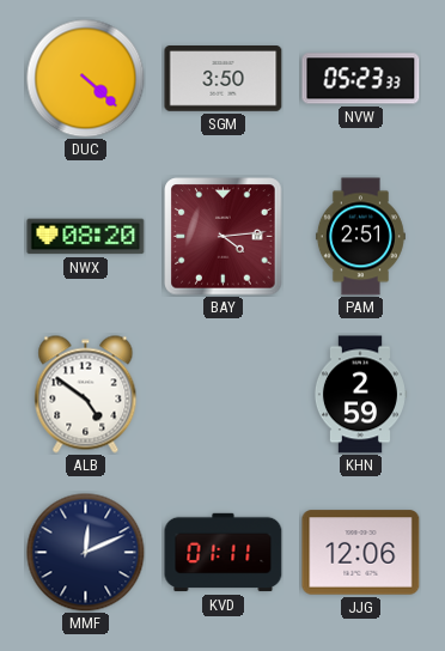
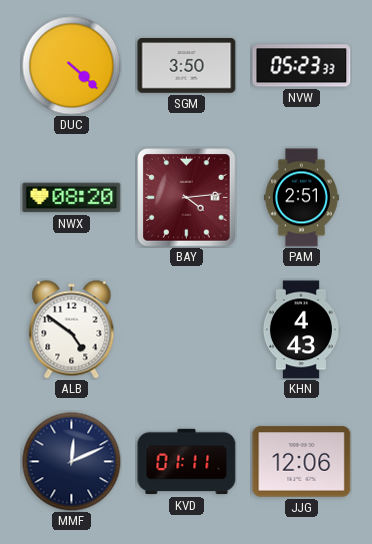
KHN: 2:59 -> 4:43
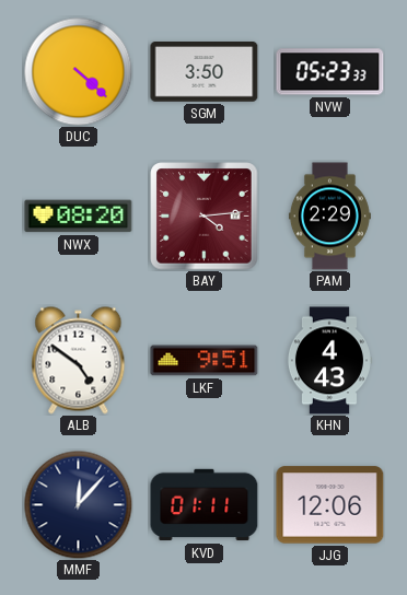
PAM: 2:51 -> 2:29
LKF: none -> 9:51
MMF: 12:11 -> 12:07
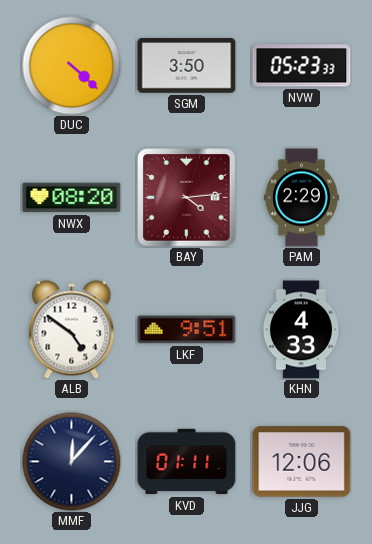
KHN: 4:43 -> 4:33
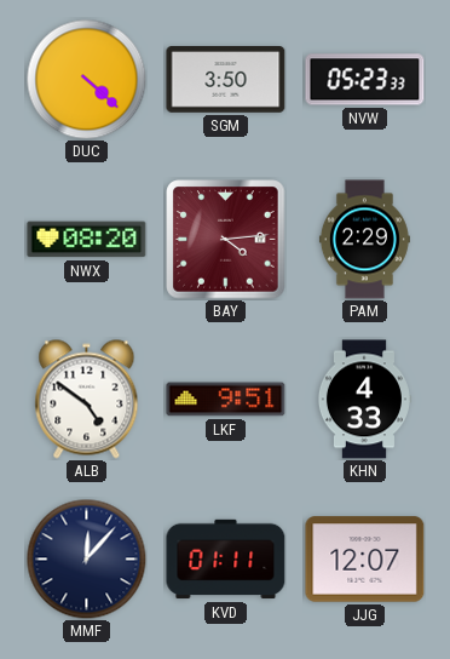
JJG: 12:06 -> 12:07
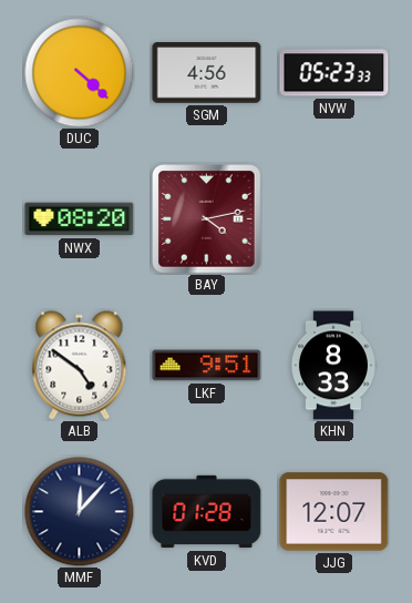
SGM: 3:50 -> 4:56
BAY: 4:14 -> 4:13
PAM: 2:29 -> none
KHN: 4:33 -> 8:33
KVD: 01:11 -> 01:28
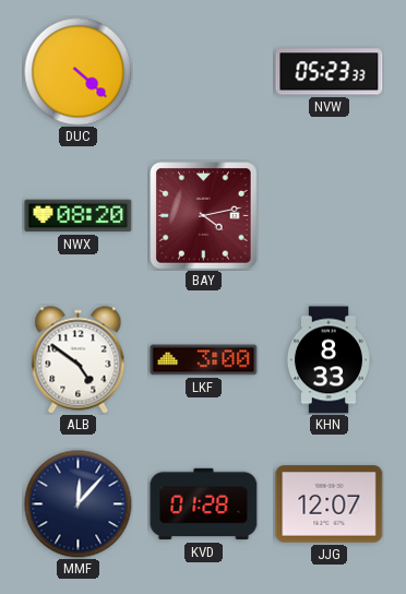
SGM: 4:56 -> none
LKF: 9:51 -> 3:00
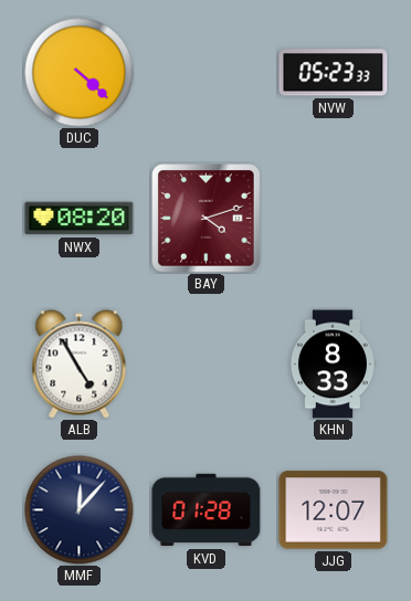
BAY: 4:13 -> 4:12
ALB: 4:51 -> 4:55
LKF: 3:00 -> none
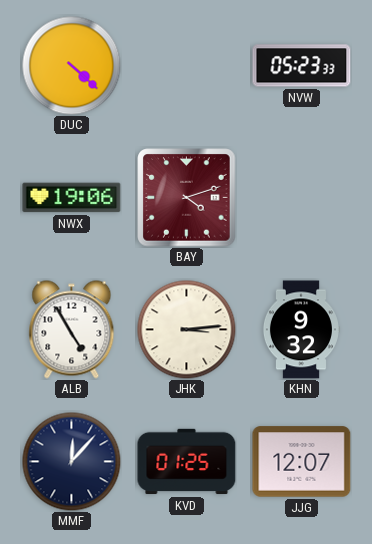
NWX: 08:20 -> 19:06
JHK: none -> 3:14
KHN: 8:33 -> 9:32
KVD: 01:28 -> 01:25
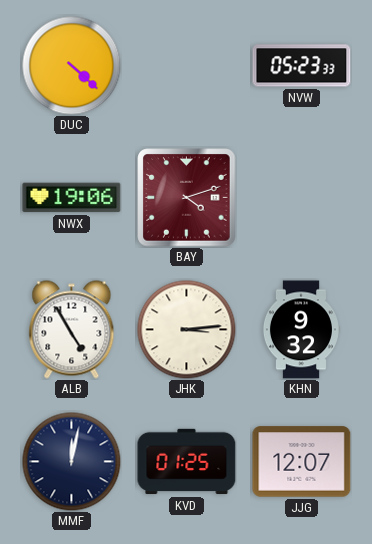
MMF: 12:07 -> 12:02
